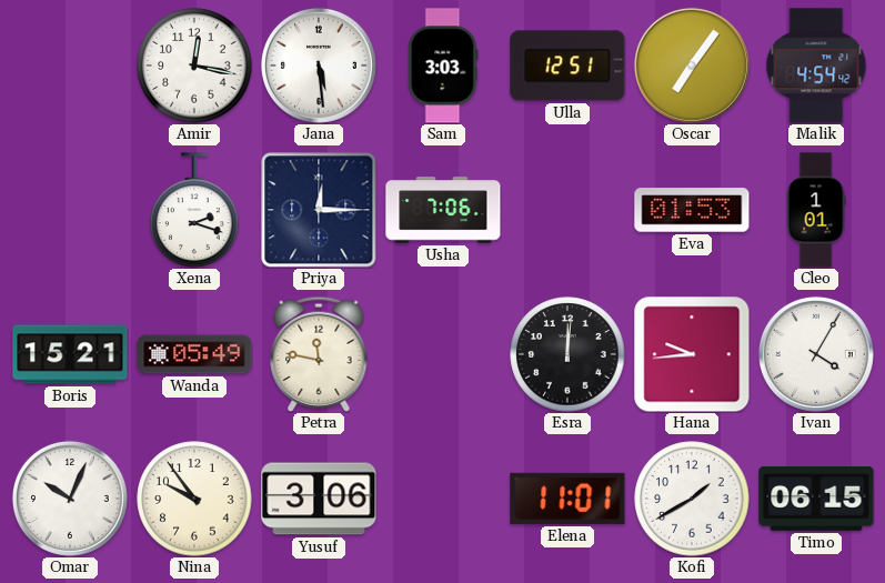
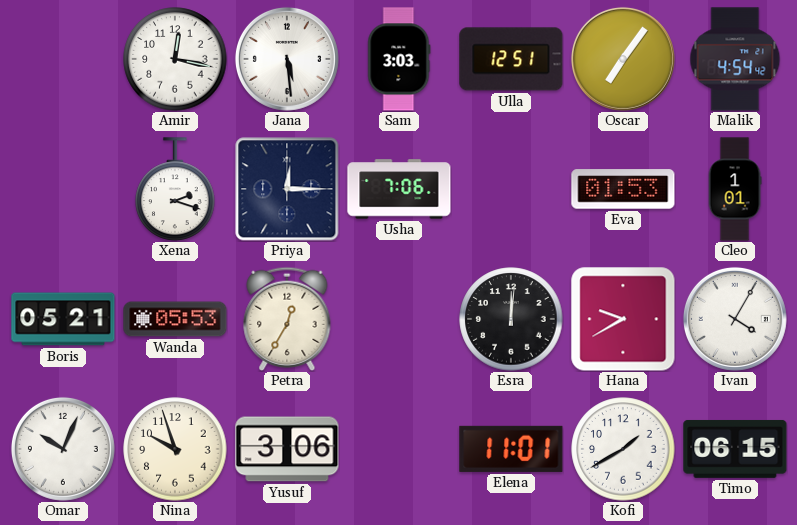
Boris: 15:21 -> 05:21
Wanda: 05:49 -> 05:53
Petra: 11:47 -> 12:35
Hana: 9:44 -> 9:40
Nina: 9:54 -> 9:57
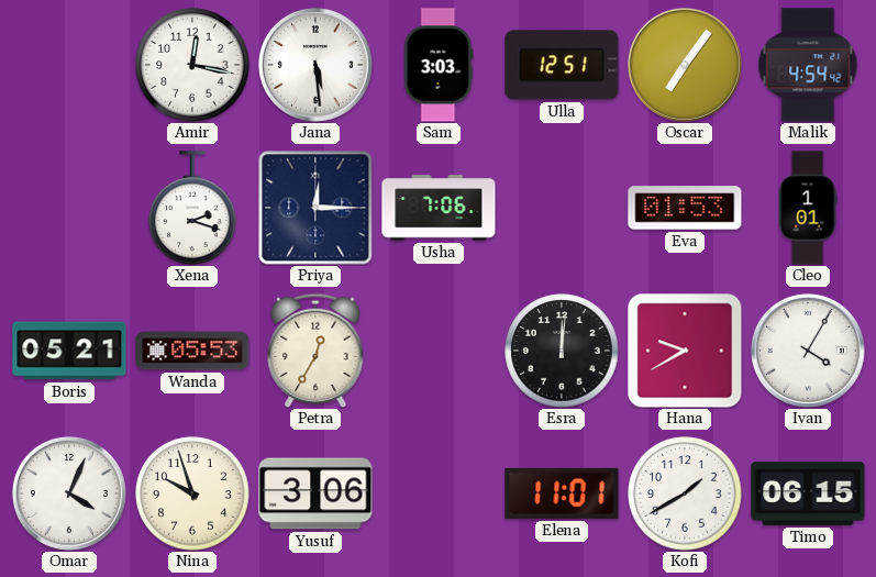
Omar: 10:04 -> 4:04
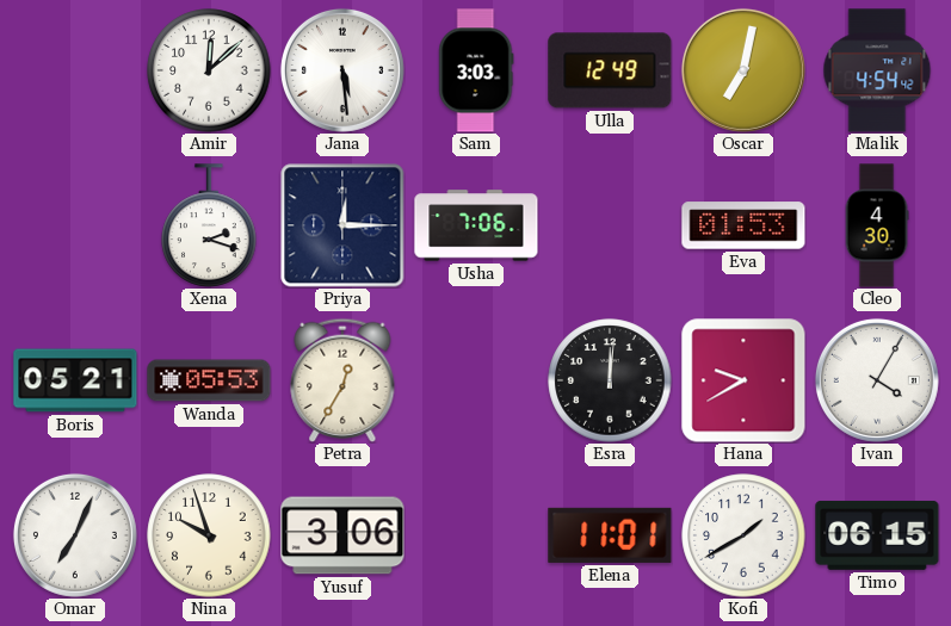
Amir: 12:17 -> 12:08
Ulla: 12:51 -> 12:49
Oscar: 7:06 -> 7:02
Cleo: 1:01 -> 4:30
Omar: 4:04 -> 7:04
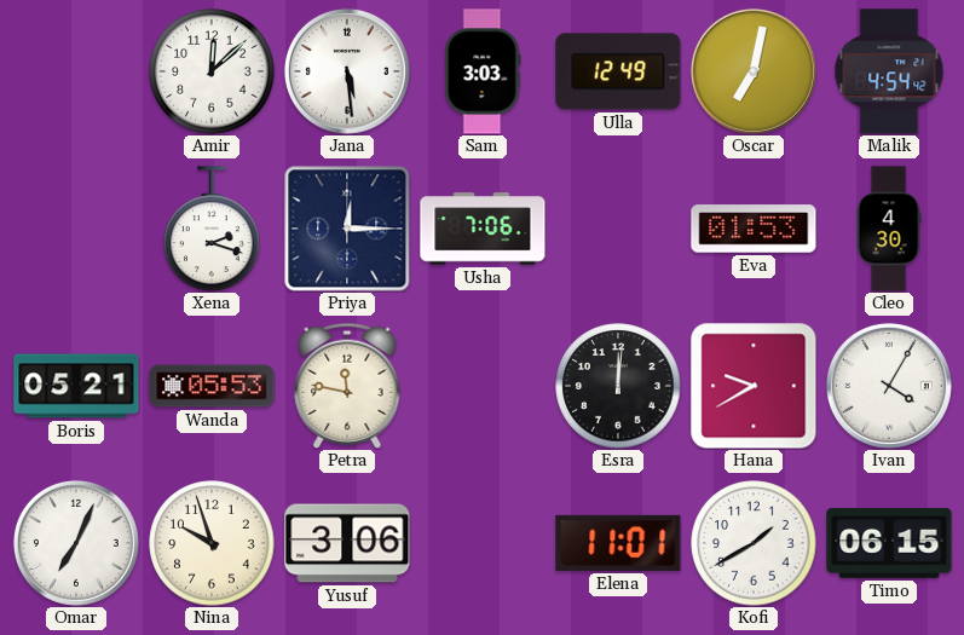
Petra: 12:35 -> 11:47
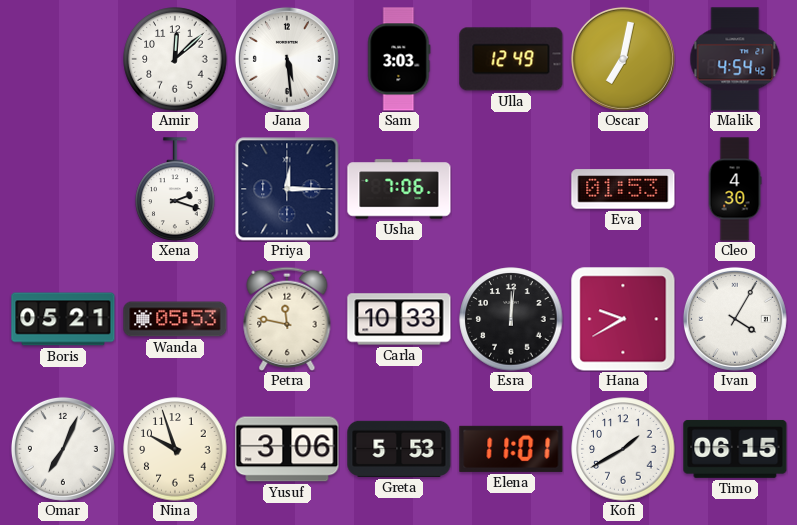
Carla: none -> 10:33
Greta: none -> 5:53
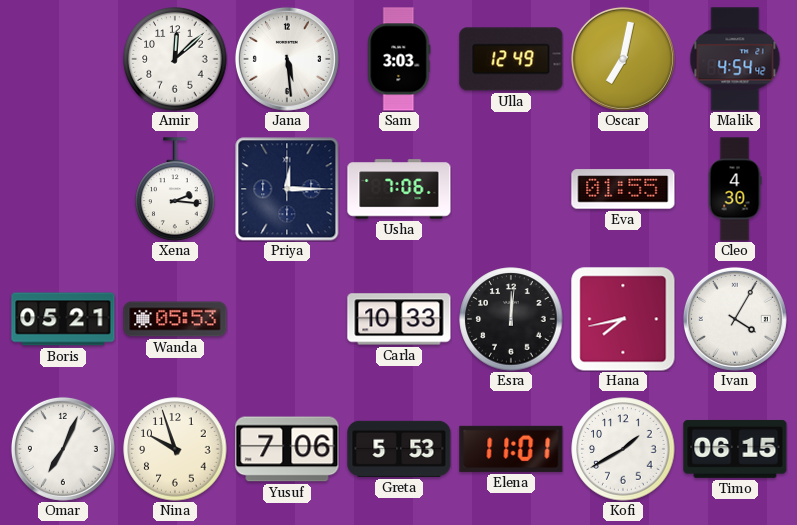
Xena: 2:18 -> 2:16
Eva: 01:53 -> 01:55
Petra: 11:47 -> none
Hana: 9:40 -> 7:43
Yusuf: 3:06 -> 7:06
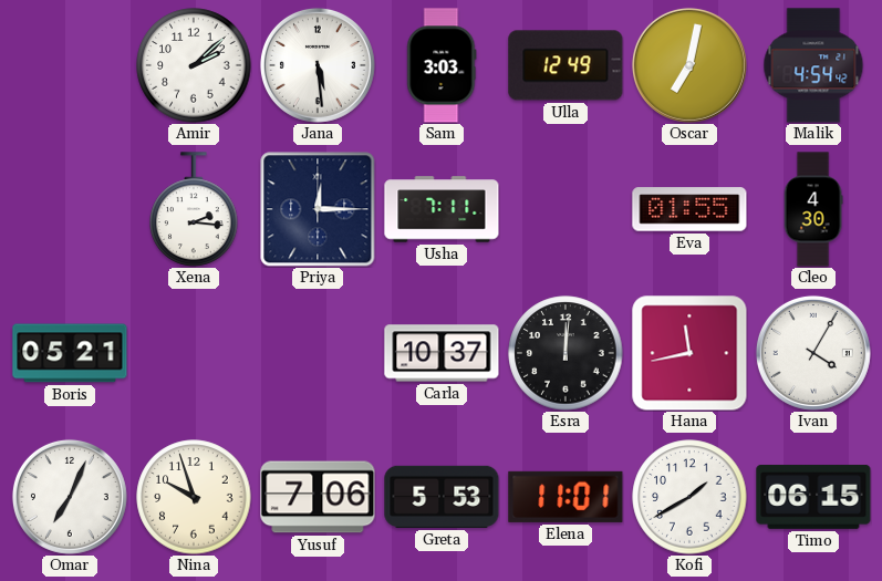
Amir: 12:08 -> 2:08
Usha: 7:06 -> 7:11
Wanda: 05:53 -> none
Carla: 10:33 -> 10:37
Hana: 7:43 -> 11:43
